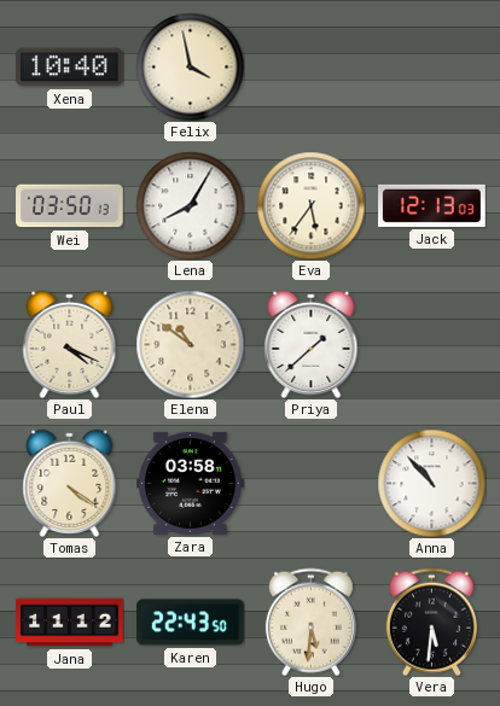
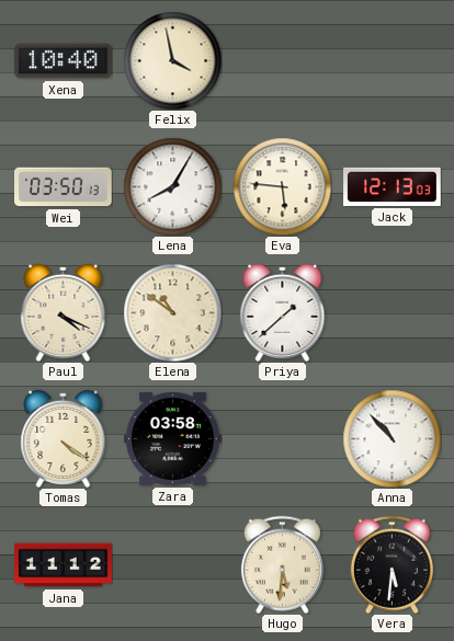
Eva: 5:36 -> 5:46
Karen: 22:43 -> none
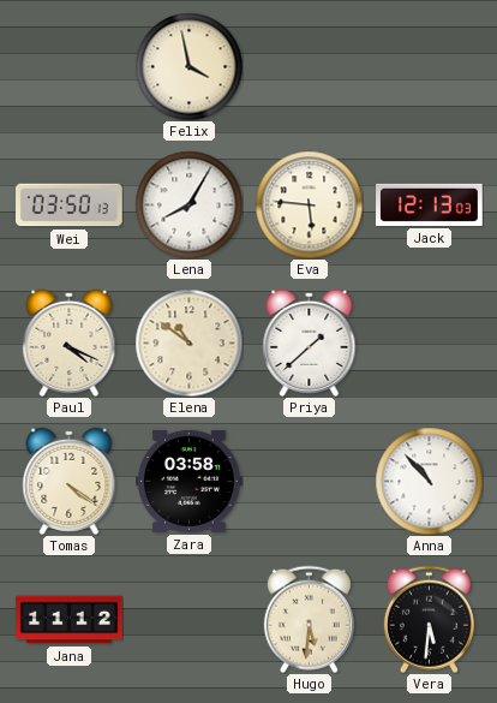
Xena: 10:40 -> none
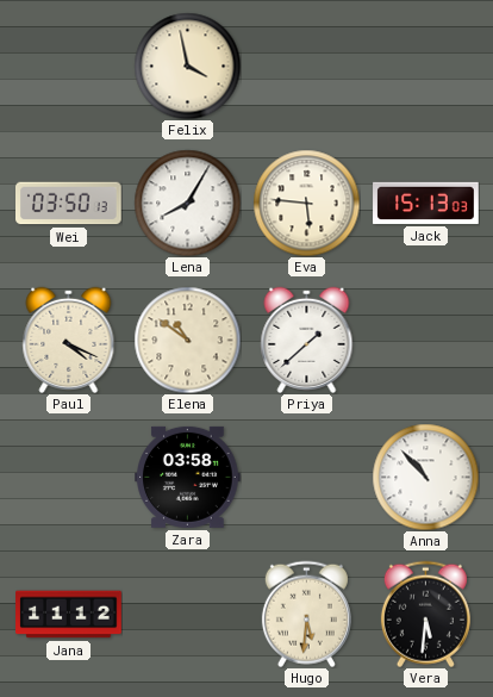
Jack: 12:13 -> 15:13
Tomas: 4:21 -> none
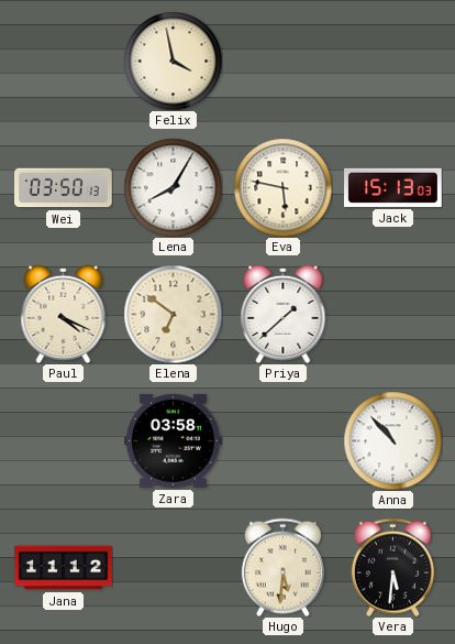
Eva: 5:46 -> 5:47
Elena: 10:51 -> 6:51
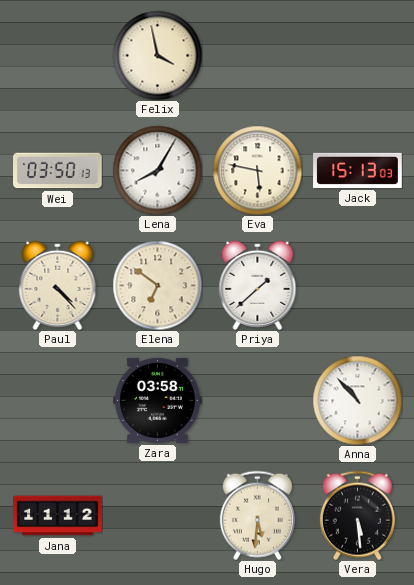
Paul: 4:19 -> 4:23
Vera: 5:31 -> 5:29
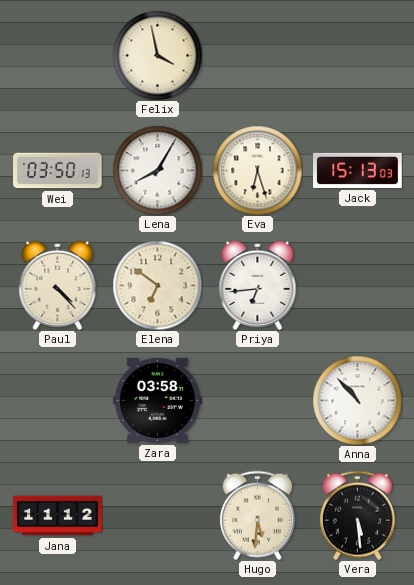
Eva: 5:47 -> 6:27
Priya: 1:38 -> 6:44
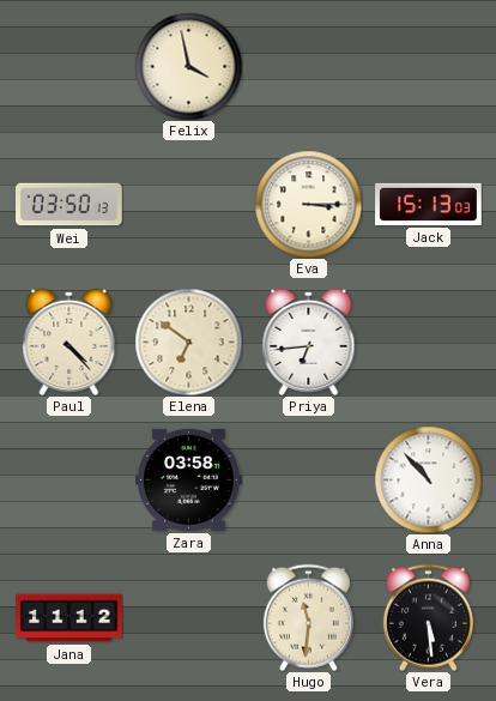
Lena: 8:05 -> none
Eva: 6:27 -> 3:15
Hugo: 5:31 -> 11:31
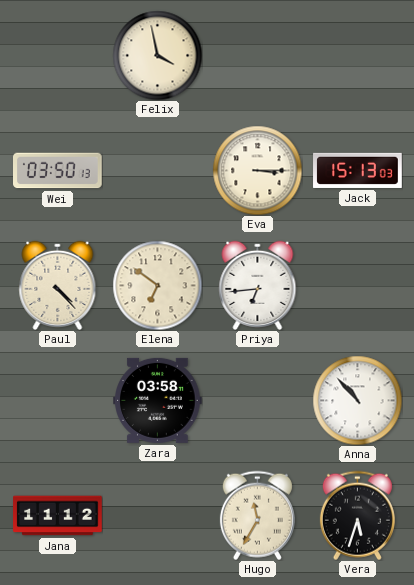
Hugo: 11:31 -> 11:35
Vera: 5:29 -> 5:33
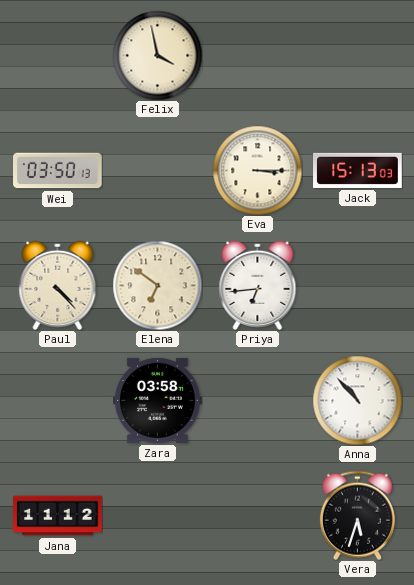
Hugo: 11:35 -> none
